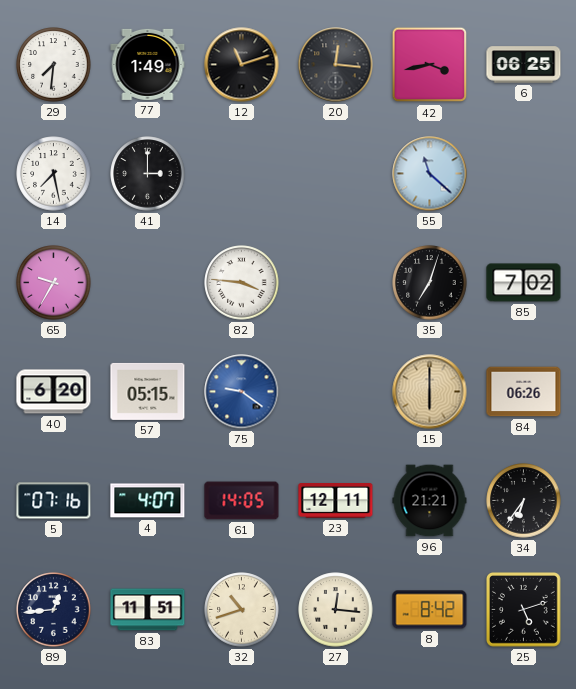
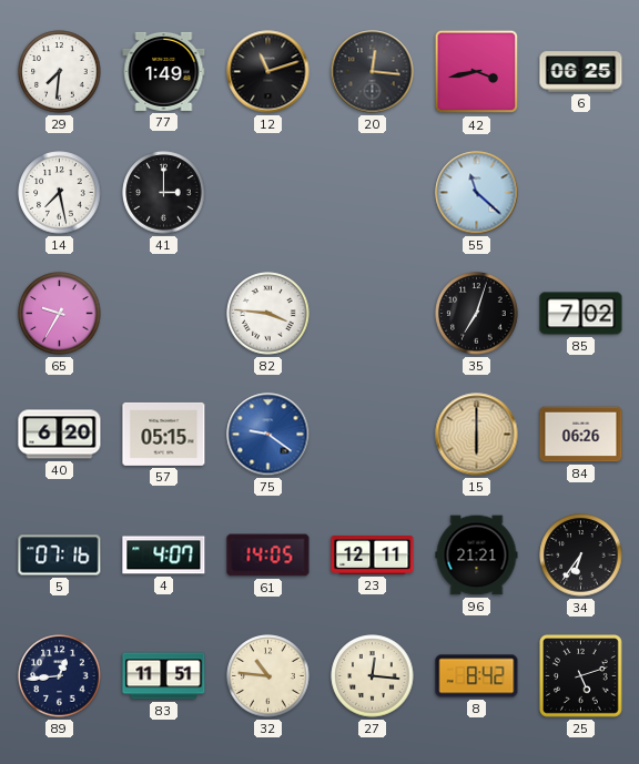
32: 10:42 -> 10:46
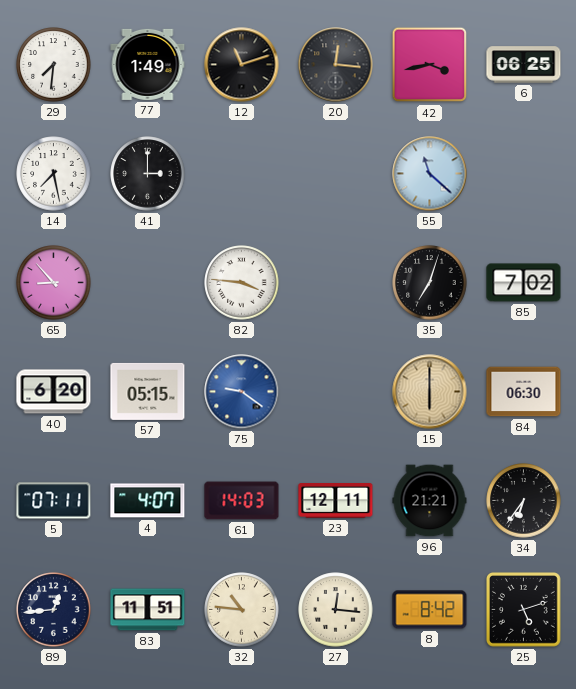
65: 9:35 -> 8:53
84: 06:26 -> 06:30
5: 07:16 -> 07:11
61: 14:05 -> 14:03
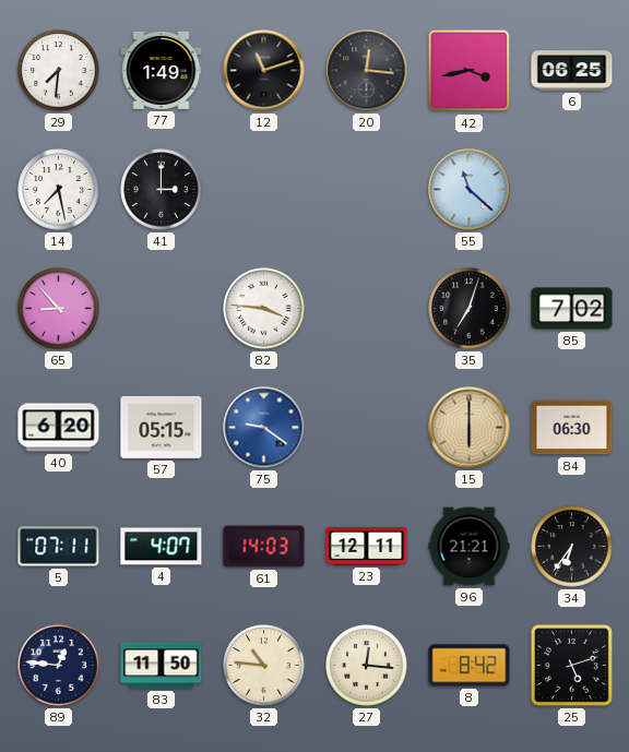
89: 12:44 -> 12:46
83: 11:51 -> 11:50
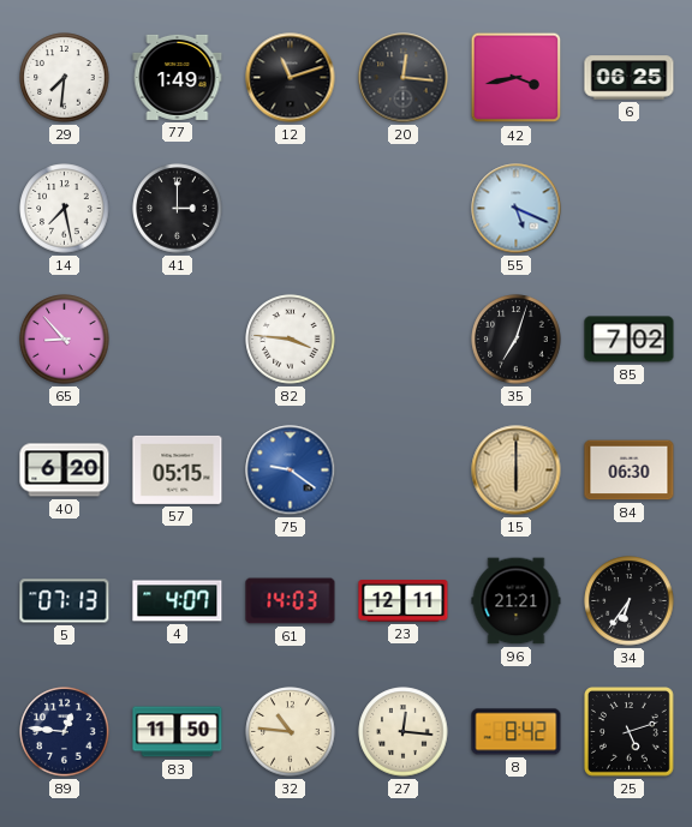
55: 11:22 -> 5:19
5: 07:11 -> 07:13
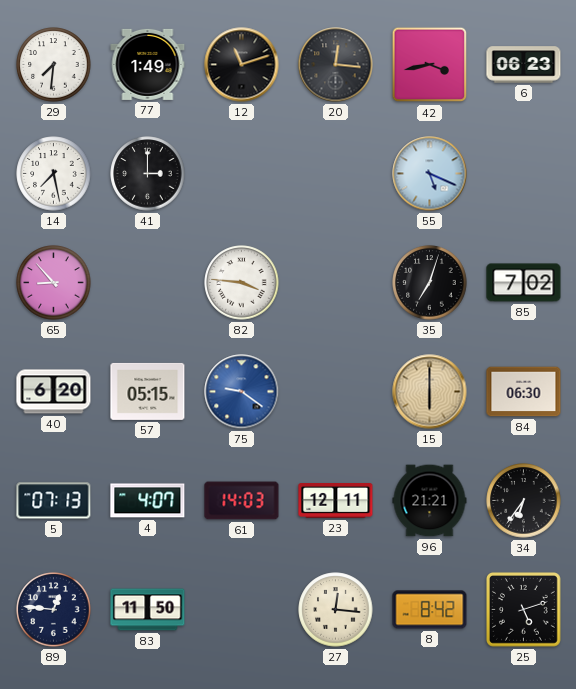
6: 06:25 -> 06:23
32: 10:46 -> none
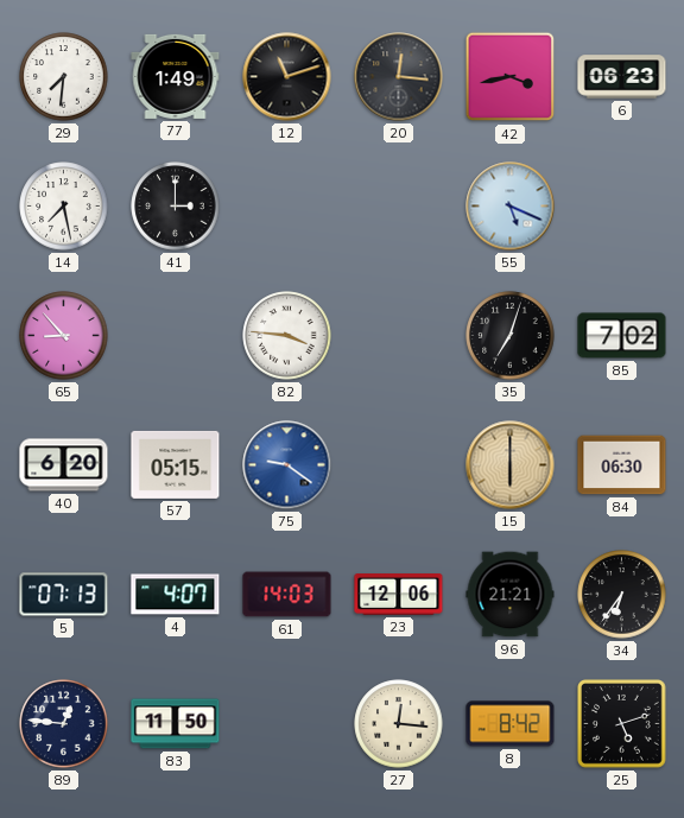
23: 12:11 -> 12:06
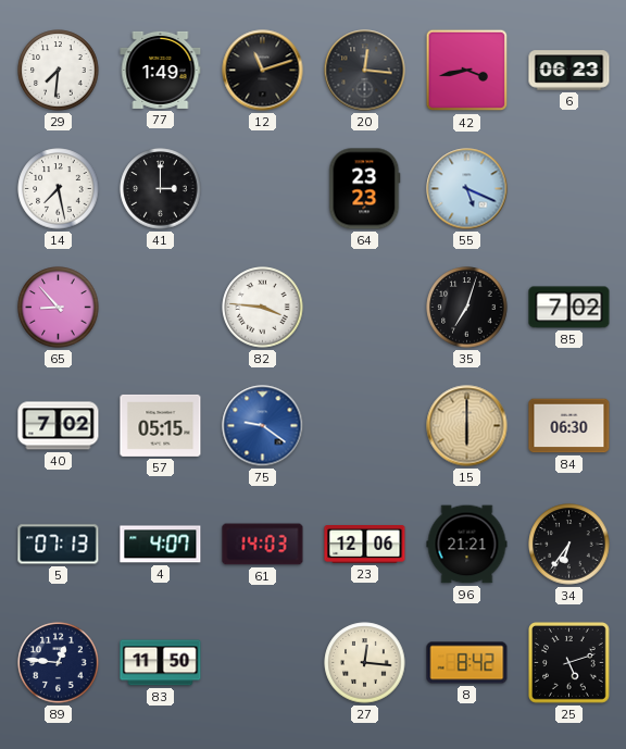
64: none -> 23:23
40: 6:20 -> 7:02
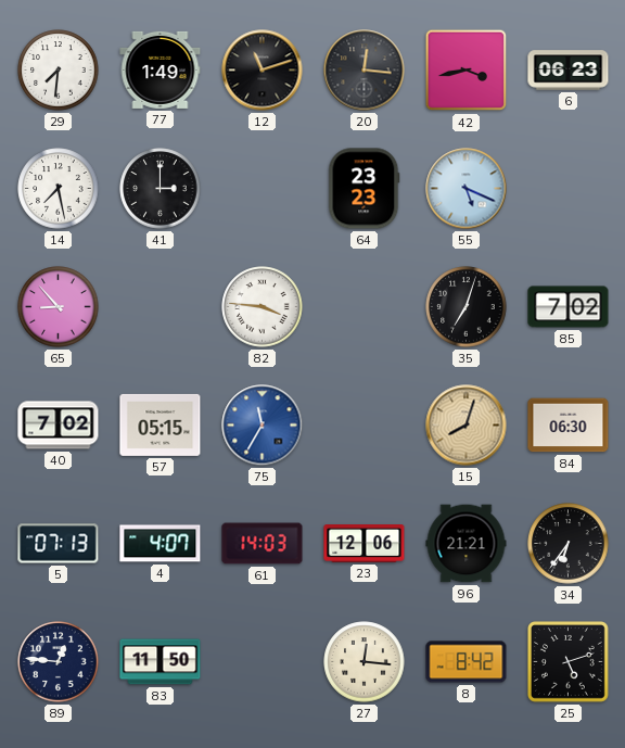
75: 9:21 -> 11:35
15: 6:00 -> 8:03
